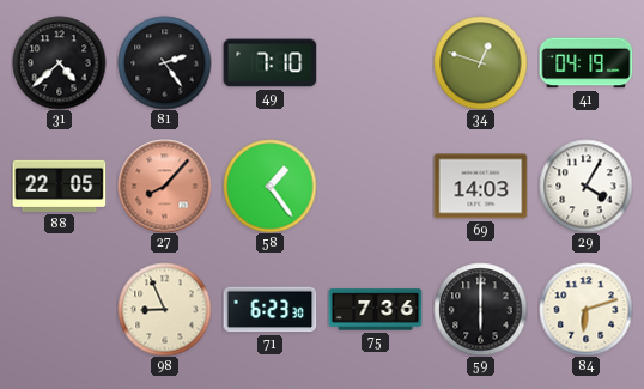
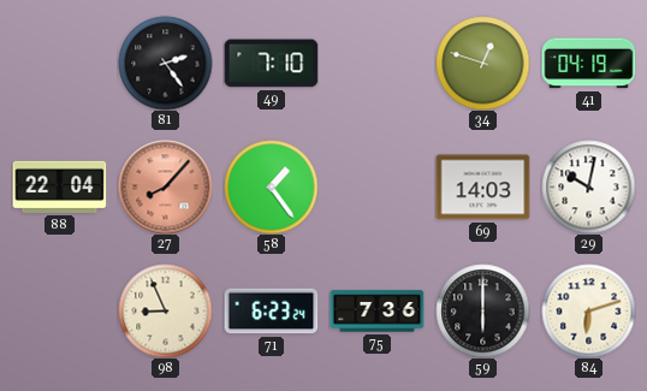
31: 4:38 -> none
88: 22:05 -> 22:04
29: 4:05 -> 10:02
71: 6:23:30 -> 6:23:24
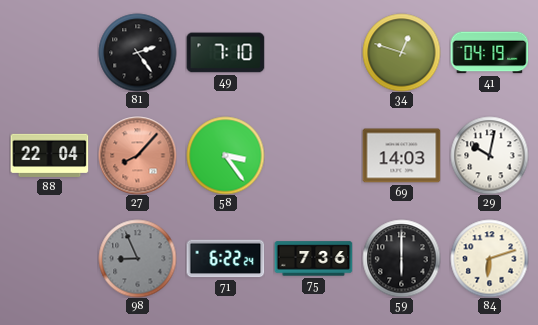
58: 1:24 -> 3:24
98 dial: cream -> grey
71: 6:23 -> 6:22
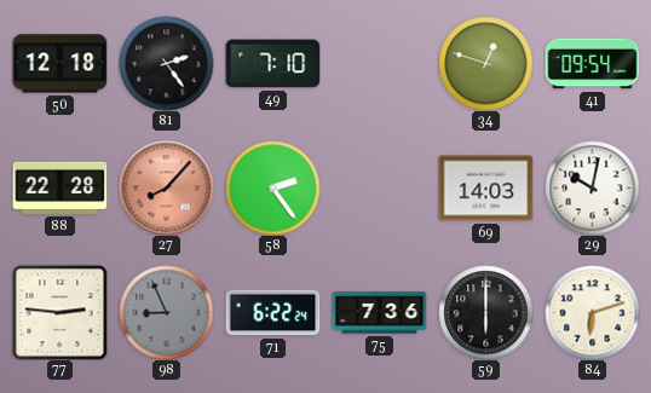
50: none -> 12:18
41: 04:19 -> 09:54
88: 22:04 -> 22:28
58: 3:24 -> 2:24
77: none -> 2:46
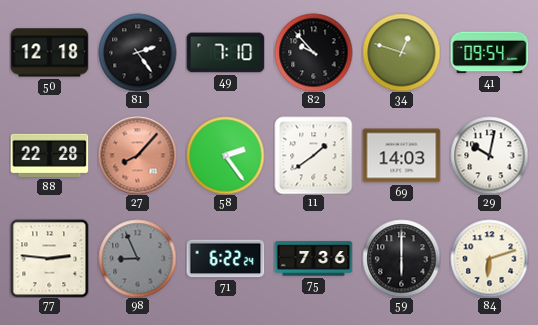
82: none -> 9:53
11: none -> 1:39
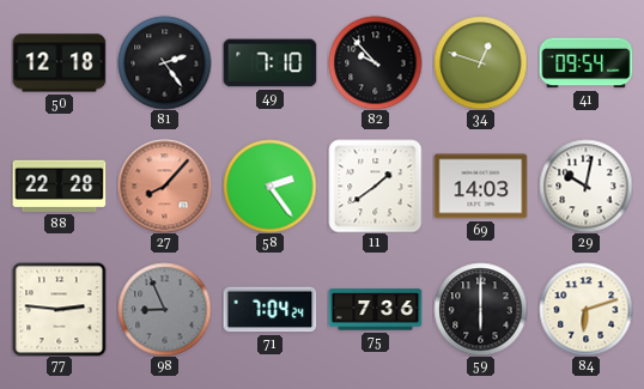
71: 6:22 -> 7:04
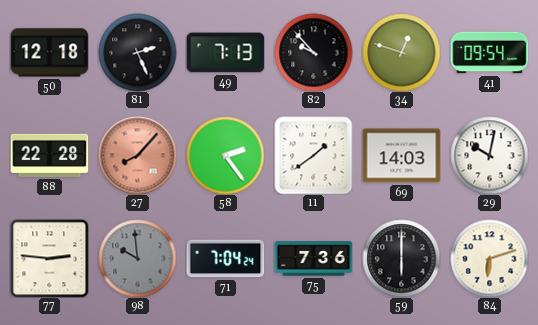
81: 2:24 -> 2:26
49: 7:10 -> 7:13
98: 8:56 -> 9:59
